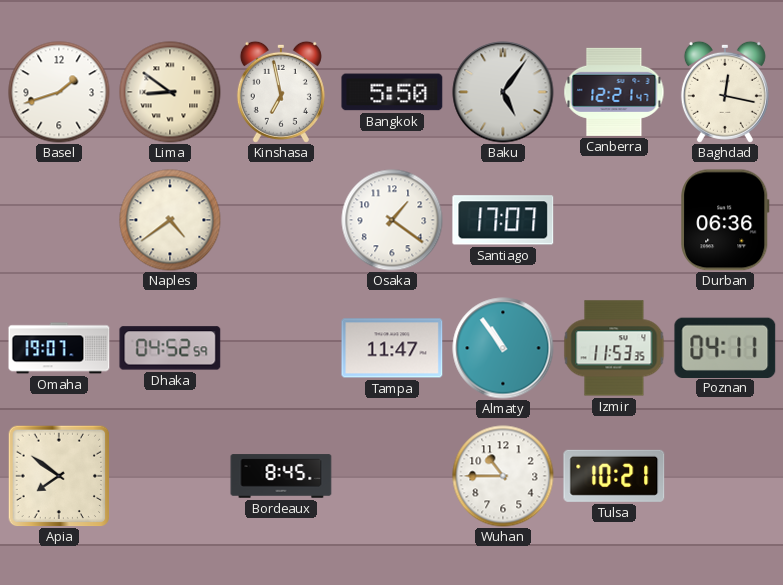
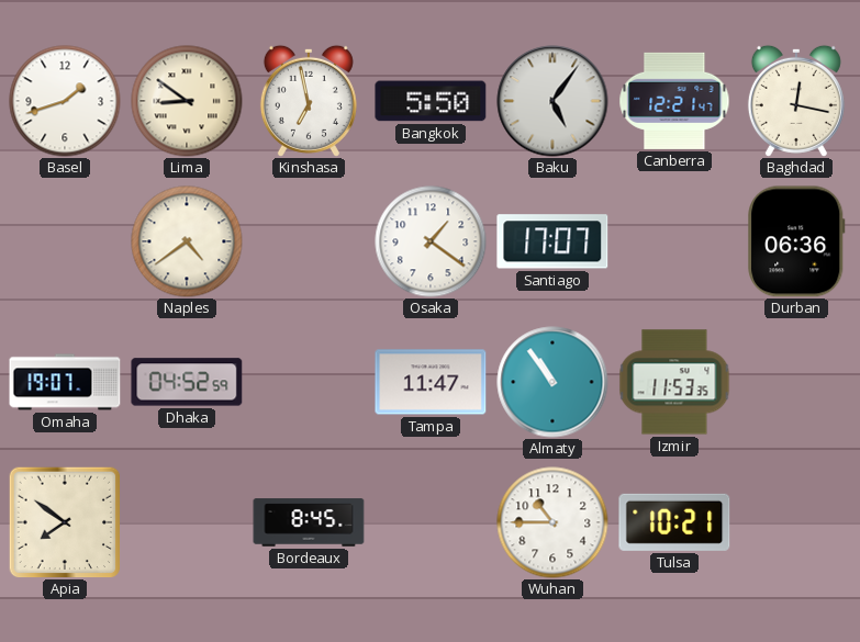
Poznan: 04:11 -> none
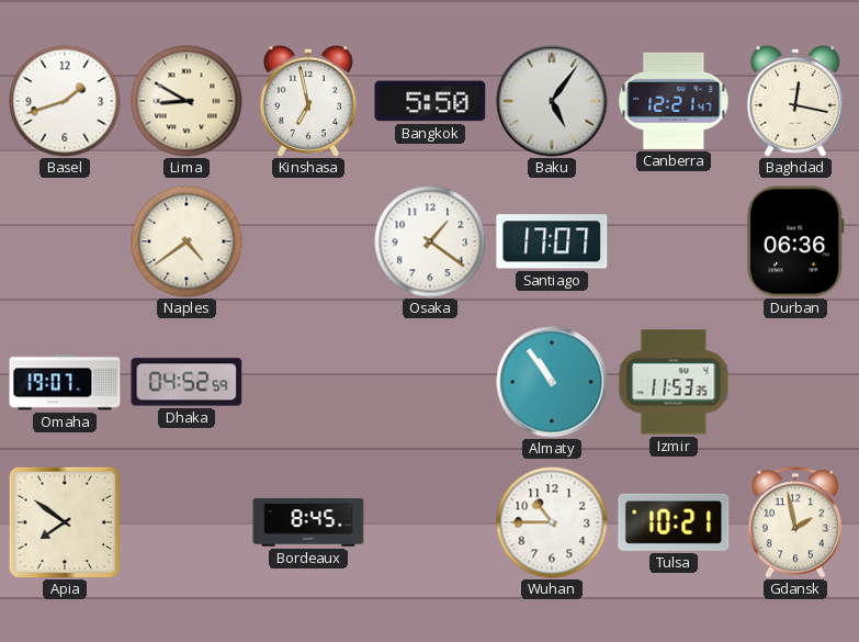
Lima: 8:51 -> 8:50
Tampa: 11:47 -> none
Gdansk: none -> 1:58
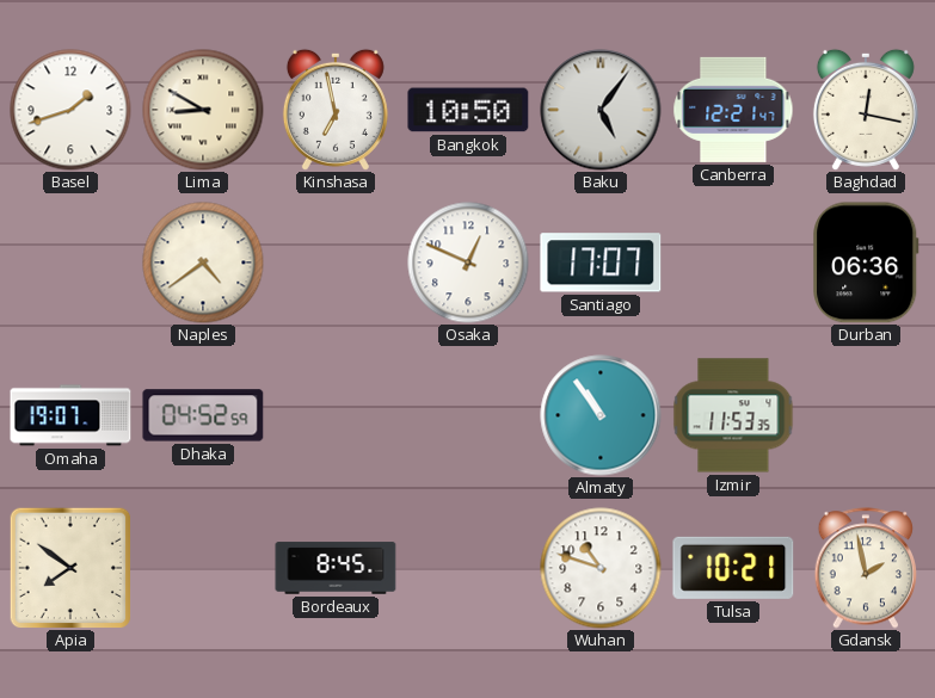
Bangkok: 5:50 -> 10:50
Osaka: 1:21 -> 12:49
Wuhan: 10:45 -> 10:48
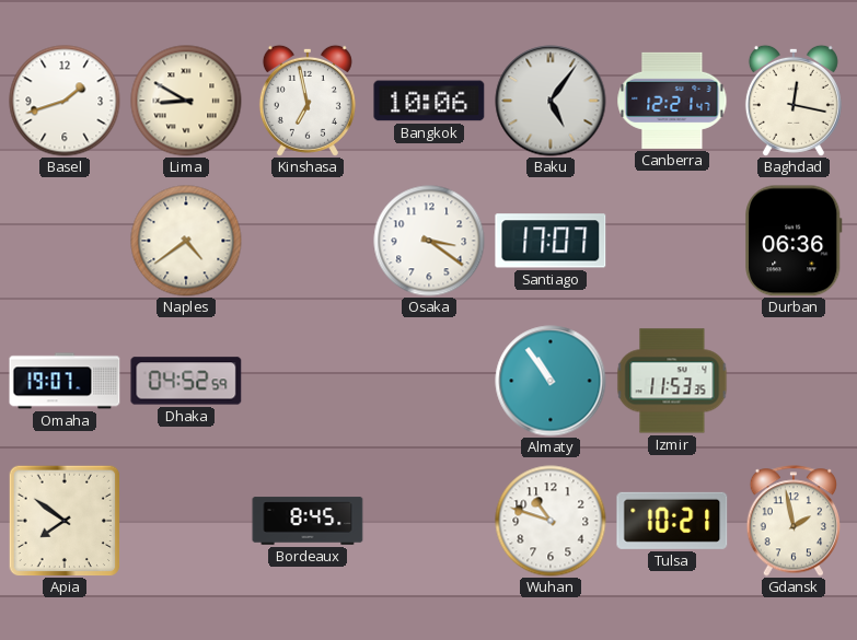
Bangkok: 10:50 -> 10:06
Osaka: 12:49 -> 3:21
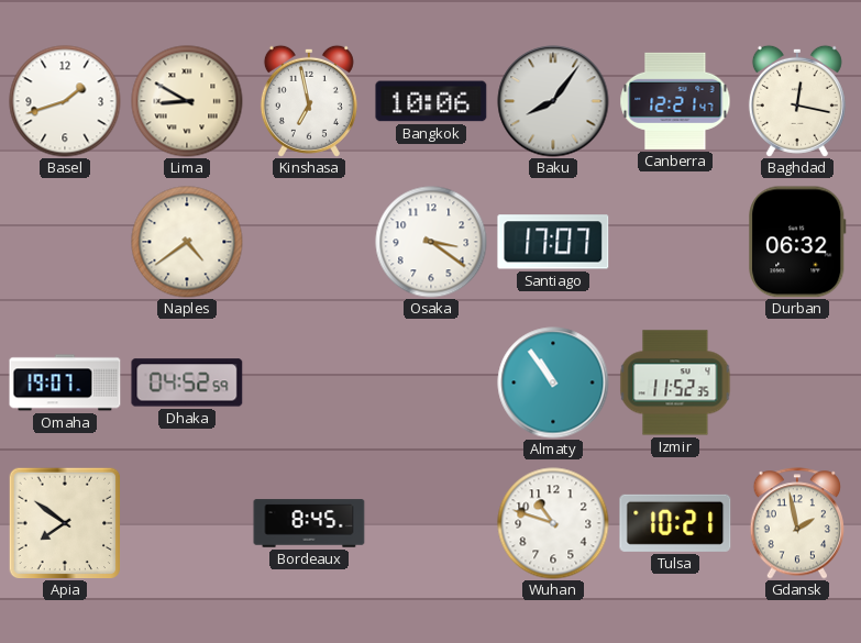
Baku: 5:06 -> 8:06
Durban: 06:36 -> 06:32
Izmir: 11:53 -> 11:52
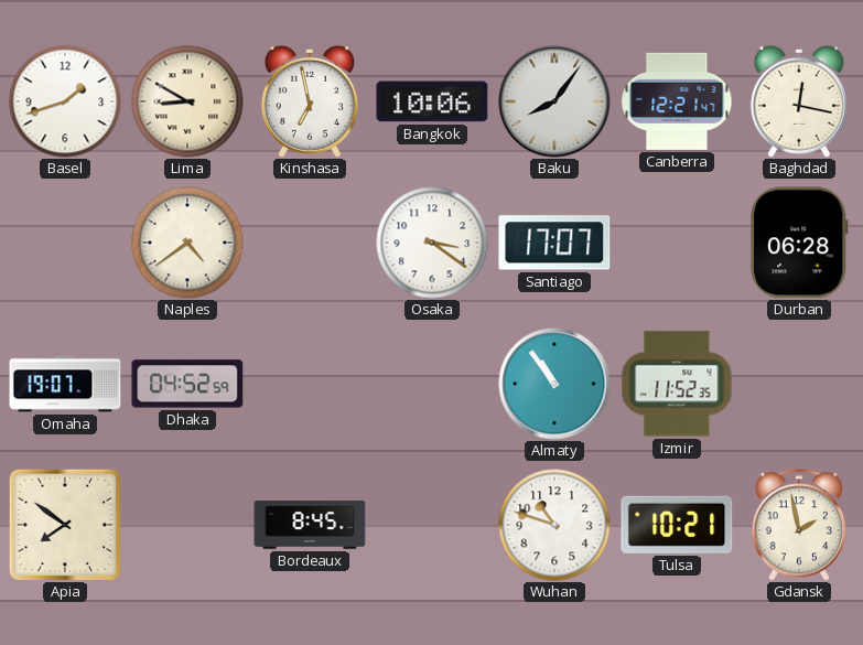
Durban: 06:32 -> 06:28
